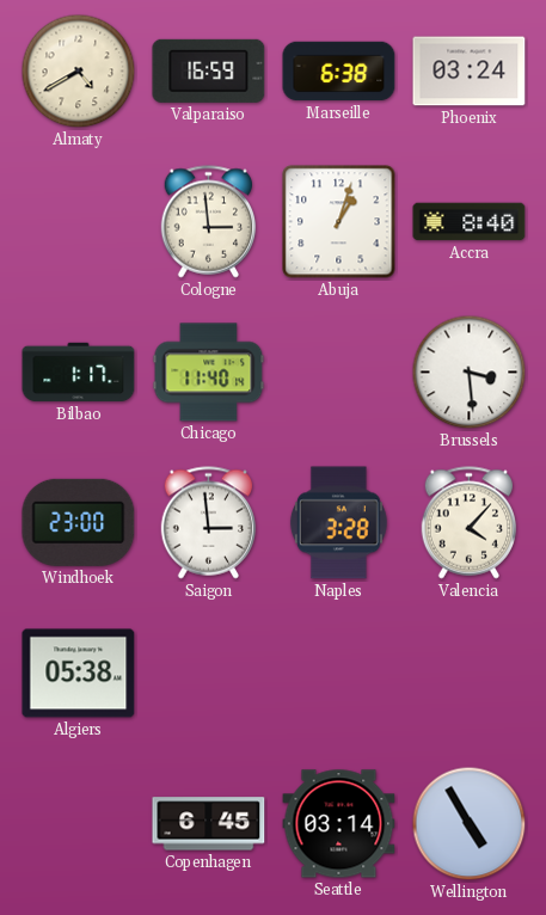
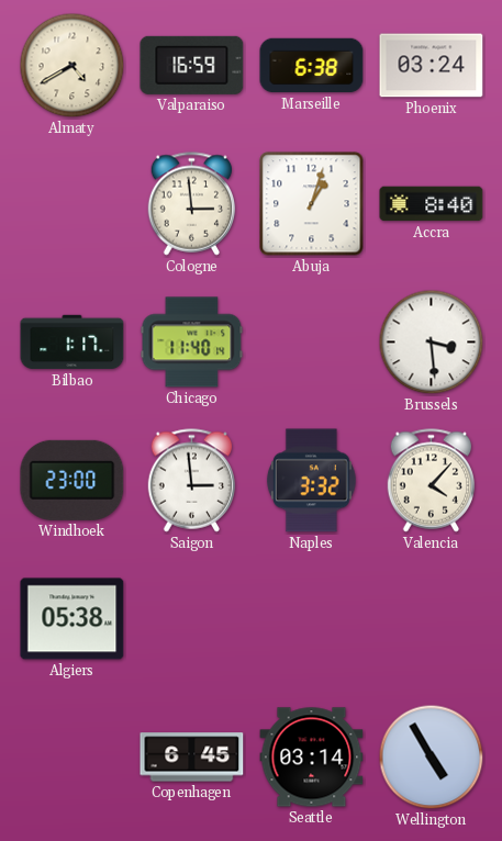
Naples: 3:28 -> 3:32
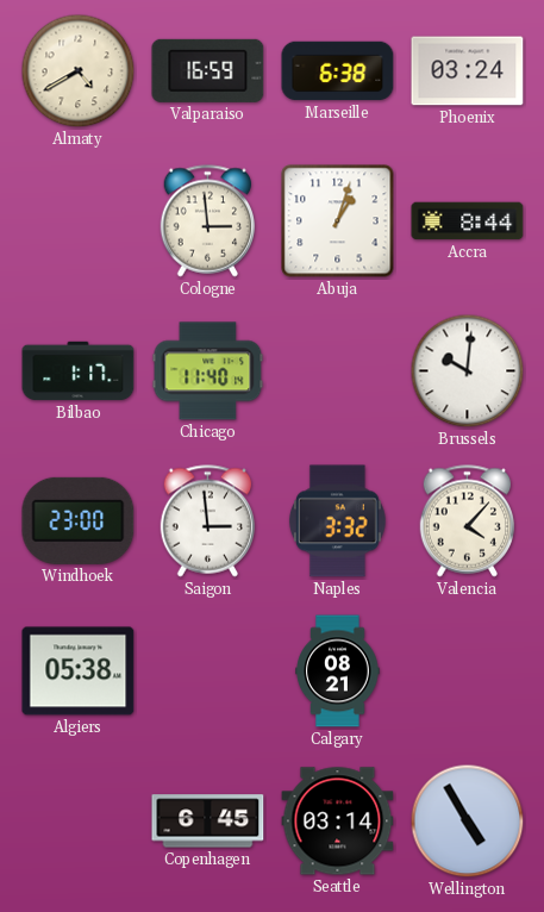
Accra: 8:40 -> 8:44
Brussels: 3:29 -> 10:01
Calgary: none -> 08:21
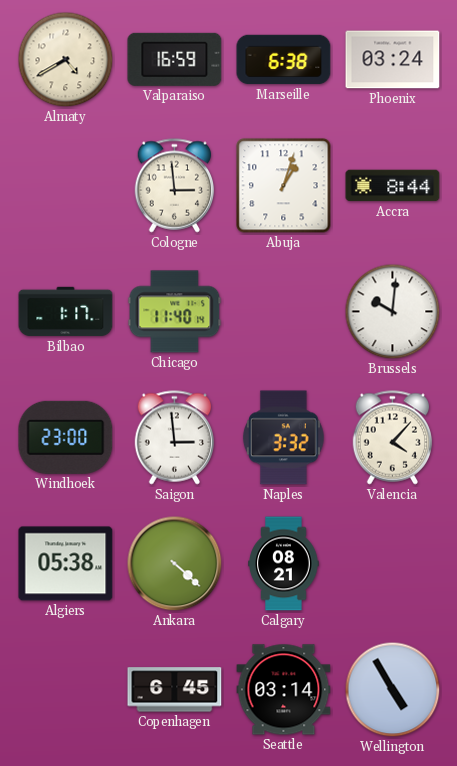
Ankara: none -> 4:22
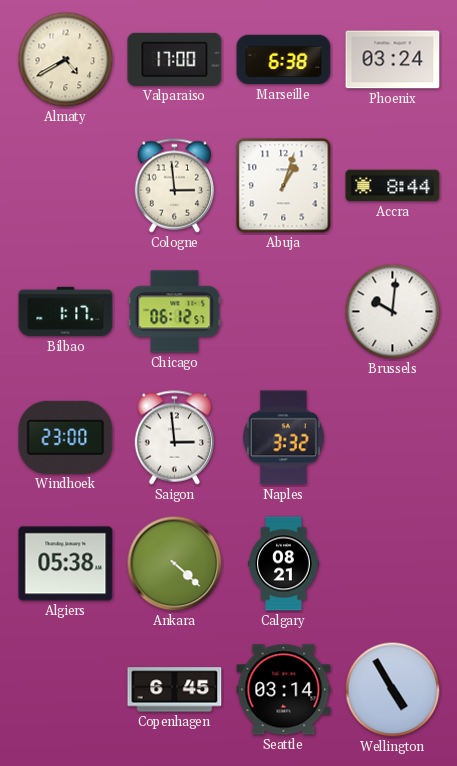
Valparaiso: 16:59 -> 17:00
Chicago: 11:40 -> 06:12
Valencia: 4:07 -> none
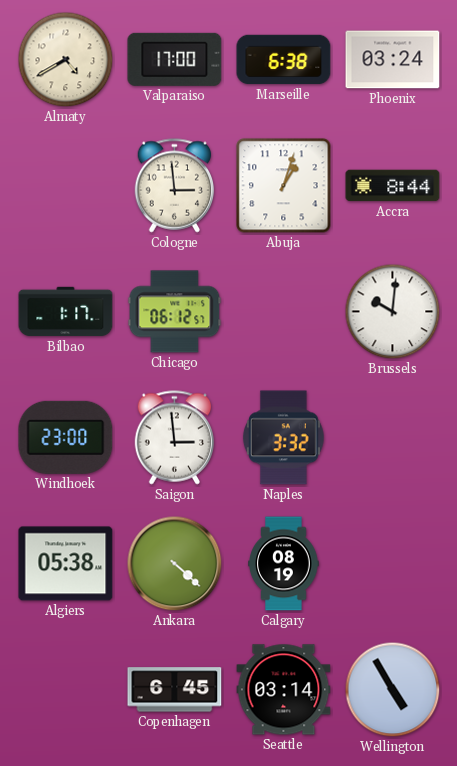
Calgary: 08:21 -> 08:19
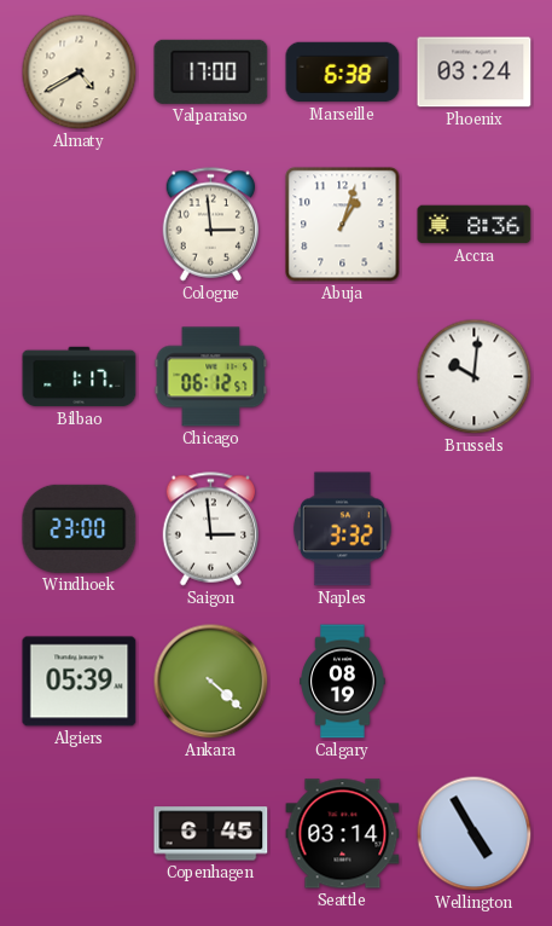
Accra: 8:44 -> 8:36
Algiers: 05:38 -> 05:39
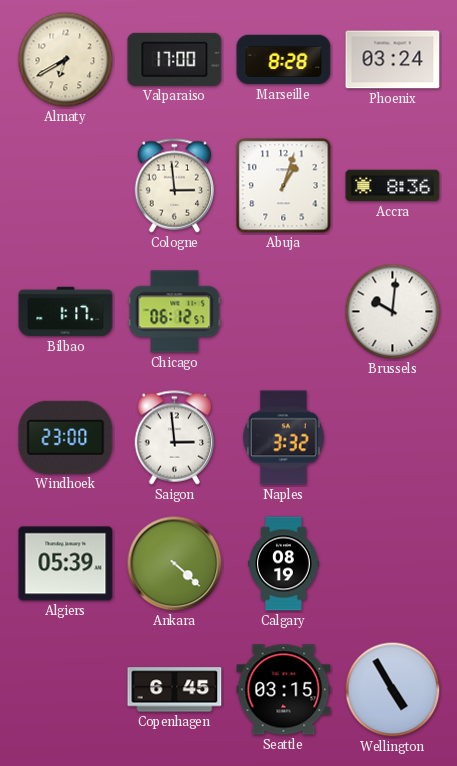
Almaty: 4:40 -> 6:40
Marseille: 6:38 -> 8:28
Seattle: 03:14 -> 03:15
